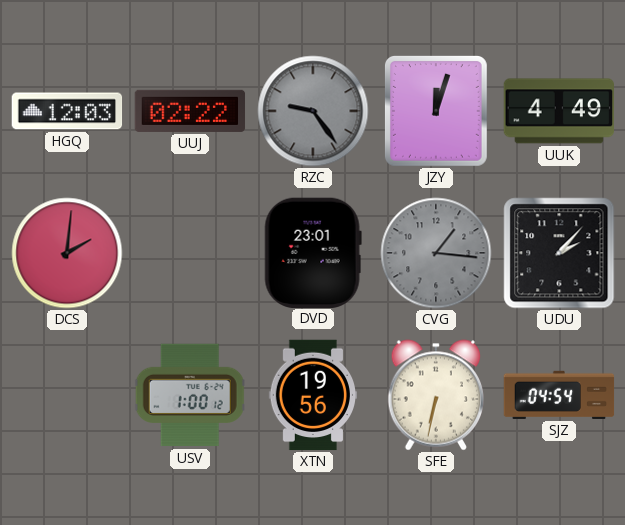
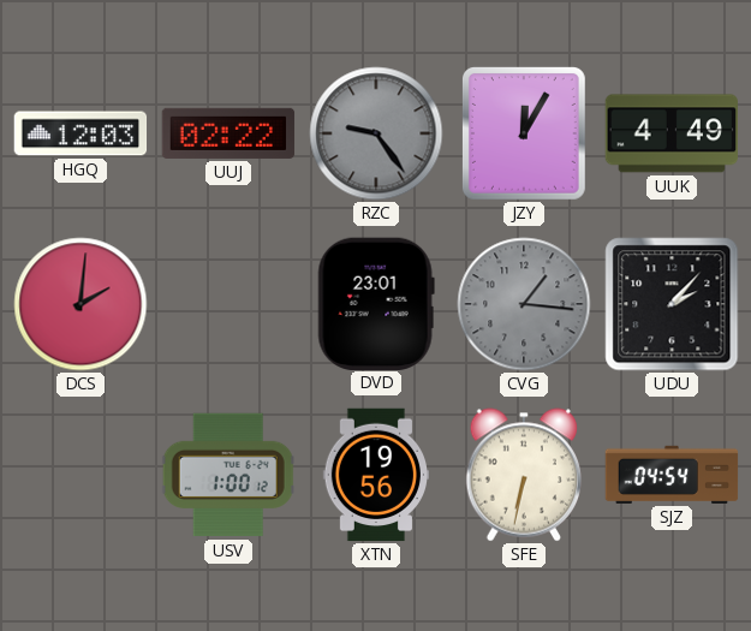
JZY: 12:03 -> 12:05
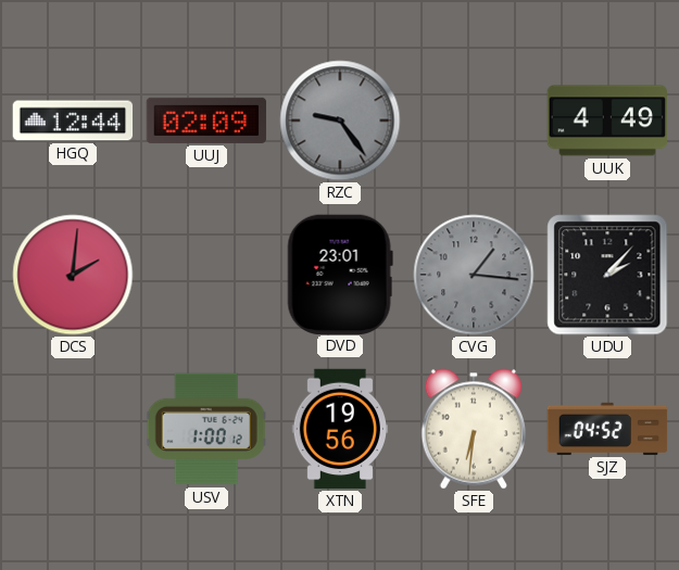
HGQ: 12:03 -> 12:44
UUJ: 02:22 -> 02:09
JZY: 12:05 -> none
SFE: 6:32 -> 6:31
SJZ: 04:54 -> 04:52
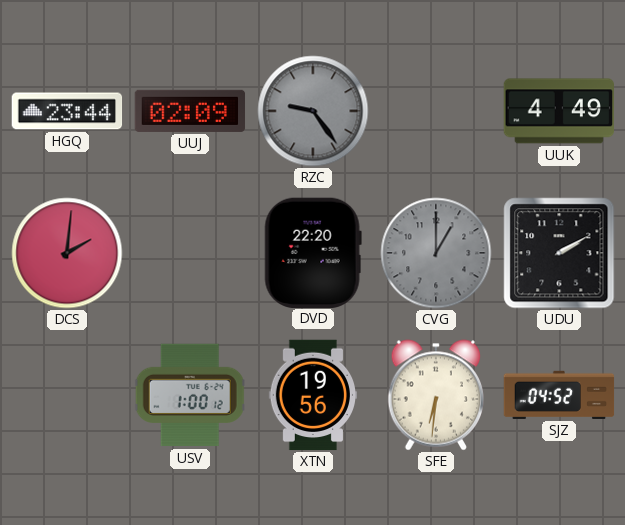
HGQ: 12:44 -> 23:44
DVD: 23:01 -> 22:20
CVG: 1:16 -> 1:00
UDU: 2:07 -> 2:10
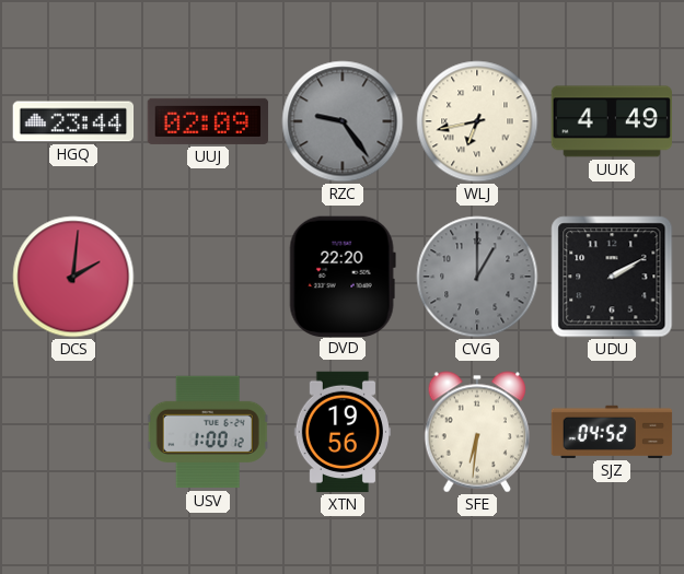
WLJ: none -> 6:43
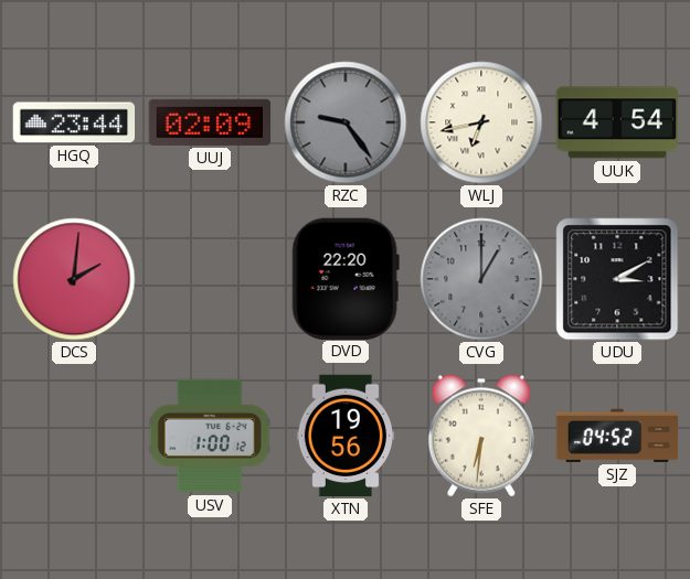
UUK: 4:49 -> 4:54
UDU: 2:10 -> 3:10
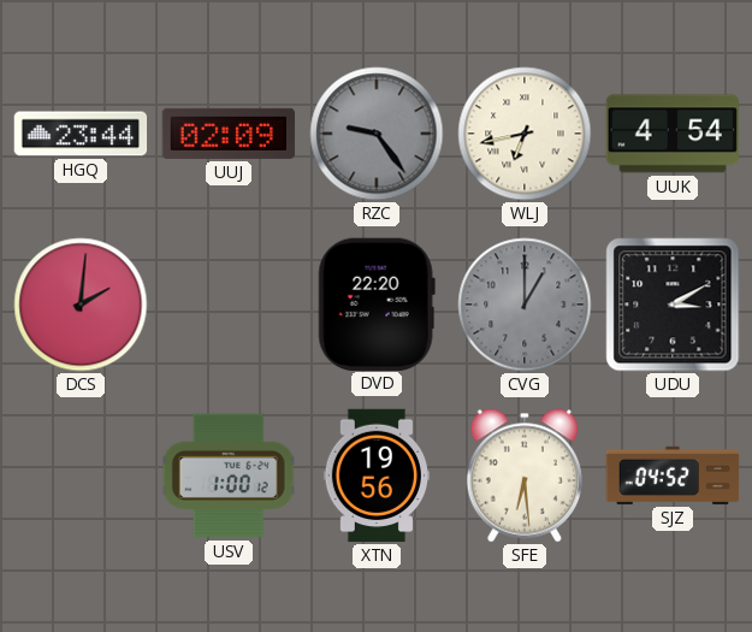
SFE: 6:31 -> 6:29
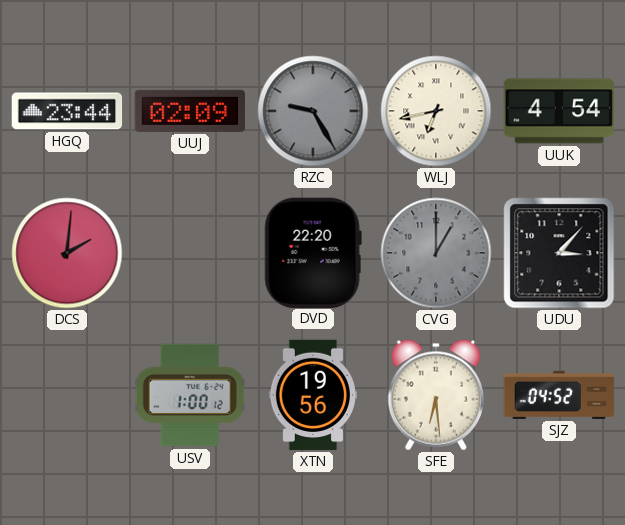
RZC: 9:24 -> 9:25
UDU: 3:10 -> 3:07
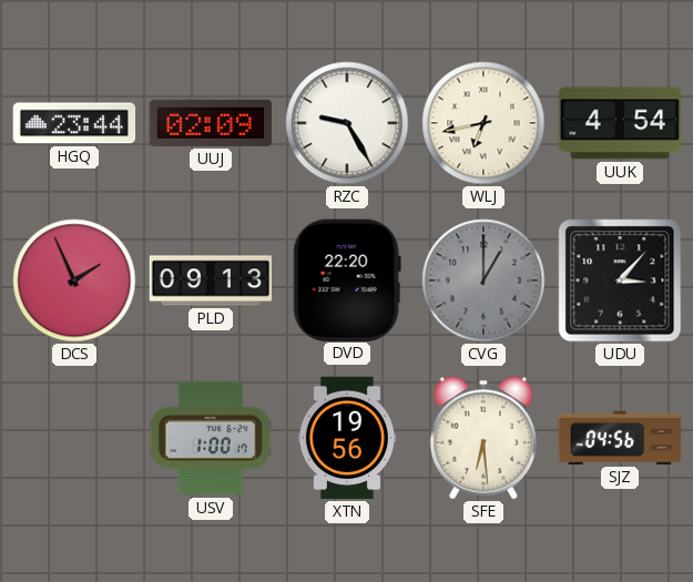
RZC dial: grey -> white
DCS: 2:01 -> 1:56
PLD: none -> 09:13
USV: 1:00:12 -> 1:00:17
SJZ: 04:52 -> 04:56
